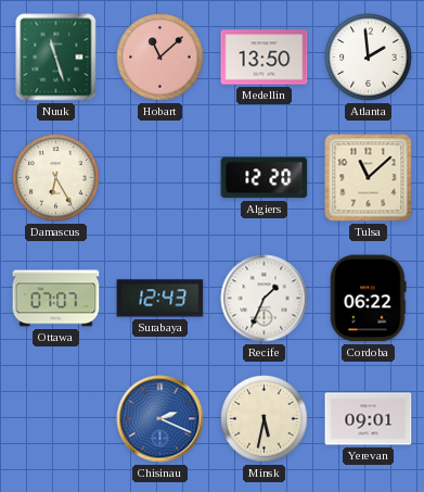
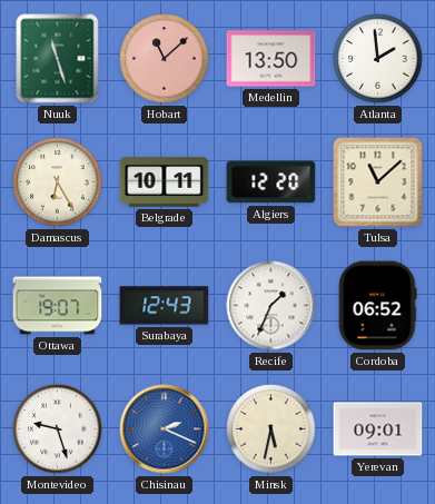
Belgrade: none -> 10:11
Ottawa: 07:07 -> 19:07
Cordoba: 06:22 -> 06:52
Montevideo: none -> 9:27
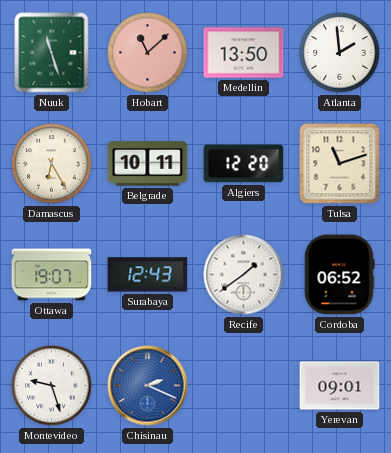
Tulsa: 11:08 -> 11:12
Recife: 1:34 -> 1:39
Minsk: 5:32 -> none
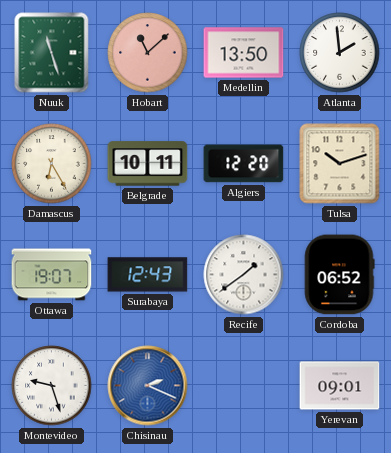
Tulsa: 11:12 -> 10:12
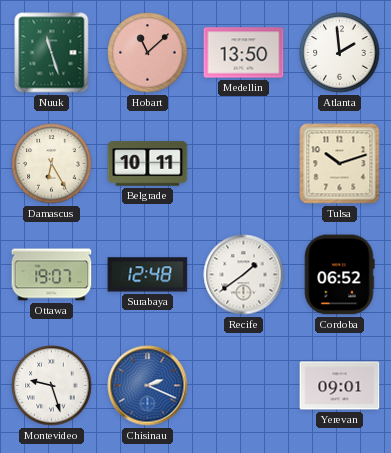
Algiers: 12:20 -> none
Surabaya: 12:43 -> 12:48
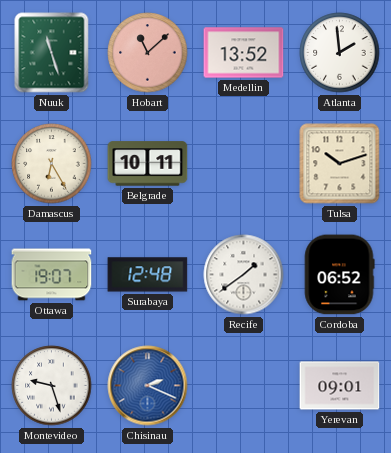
Medellin: 13:50 -> 13:52
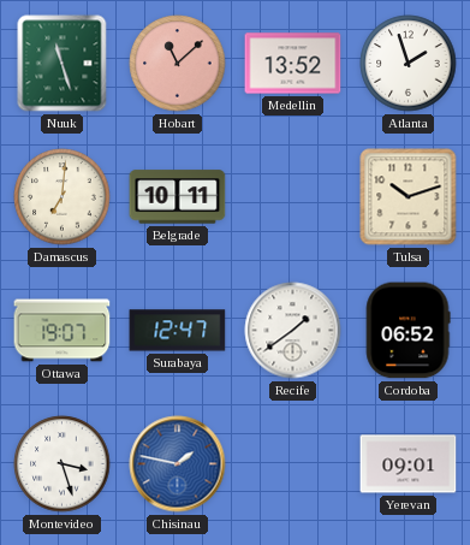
Atlanta: 1:59 -> 1:57
Damascus: 6:25 -> 7:01
Surabaya: 12:48 -> 12:47
Montevideo: 9:27 -> 3:27
Chisinau: 2:19 -> 1:47
